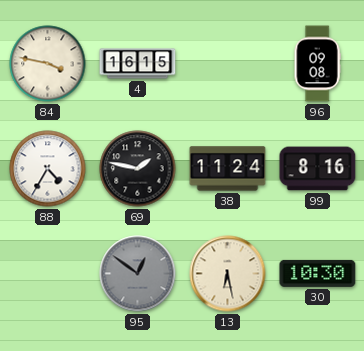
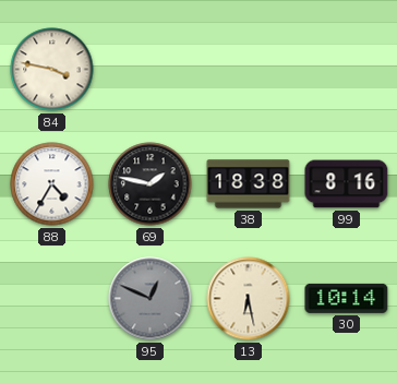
4: 16:15 -> none
96: 09:08 -> none
38: 11:24 -> 18:38
95: 12:51 -> 12:49
30: 10:30 -> 10:14
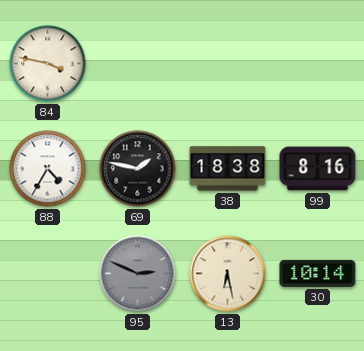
95: 12:49 -> 2:49
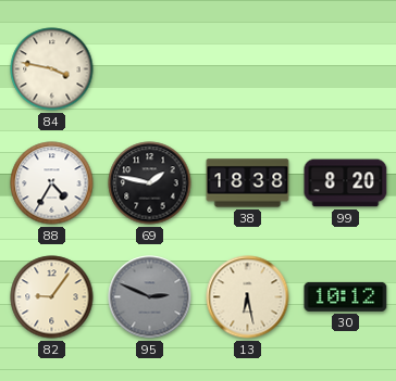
99: 8:16 -> 8:20
82: none -> 9:06
30: 10:14 -> 10:12
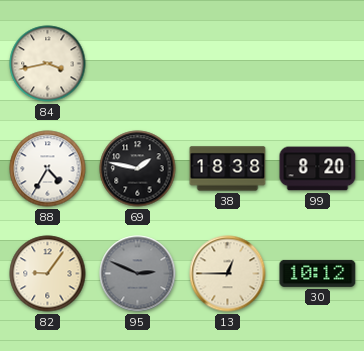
84: 3:47 -> 3:43
13: 6:28 -> 12:45
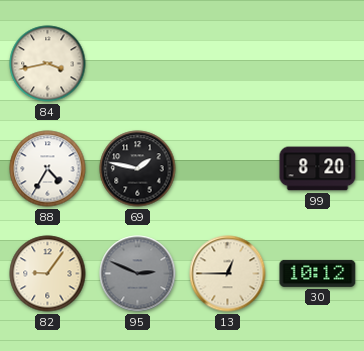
38: 18:38 -> none
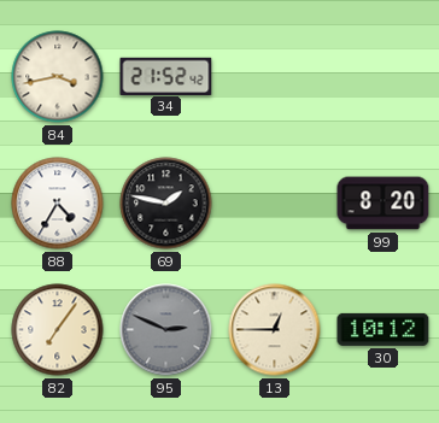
34: none -> 21:52
82: 9:06 -> 7:06
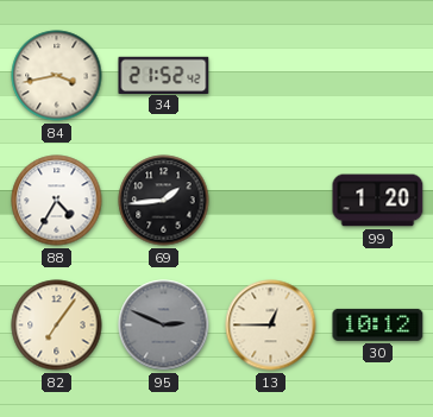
69: 1:47 -> 1:44
99: 8:20 -> 1:20
